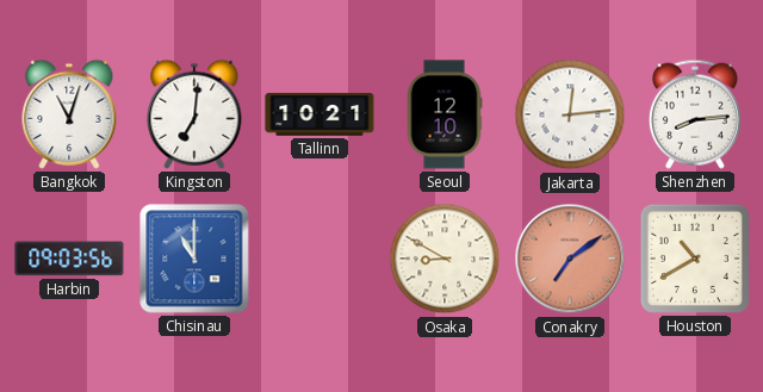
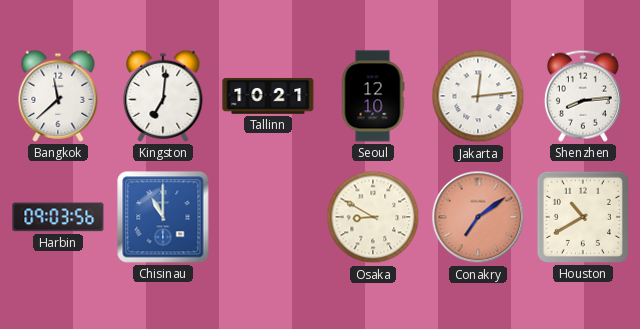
Bangkok: 11:03 -> 11:38
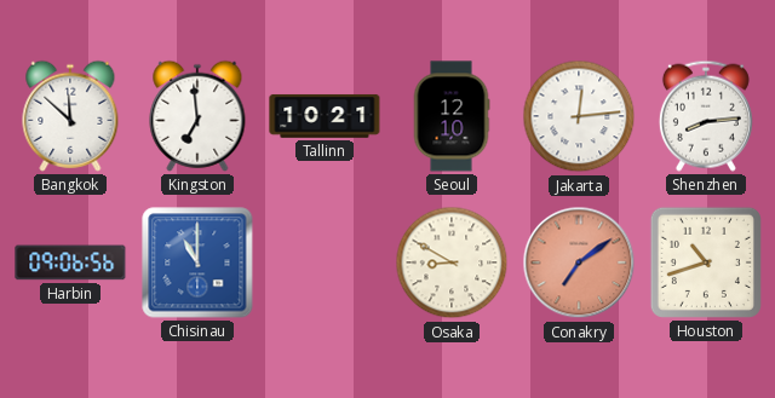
Bangkok: 11:38 -> 11:52
Kingston: 7:01 -> 6:59
Harbin: 09:03 -> 09:06
Houston: 10:40 -> 10:42
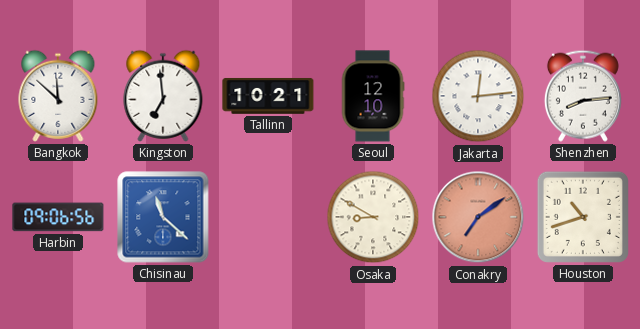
Chisinau: 11:00 -> 11:22
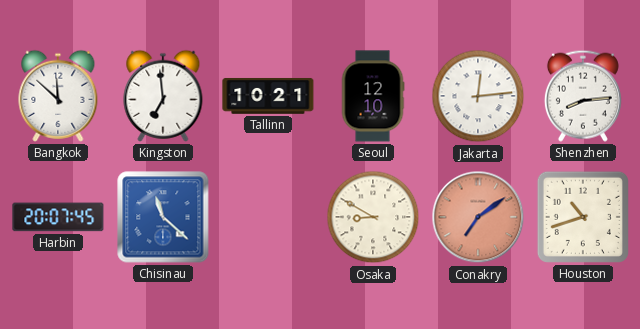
Harbin: 09:06 -> 20:07
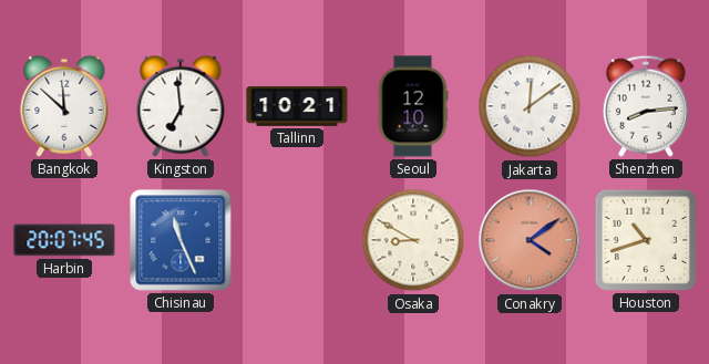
Jakarta: 12:14 -> 12:09
Chisinau: 11:22 -> 11:26
Conakry: 7:09 -> 4:09
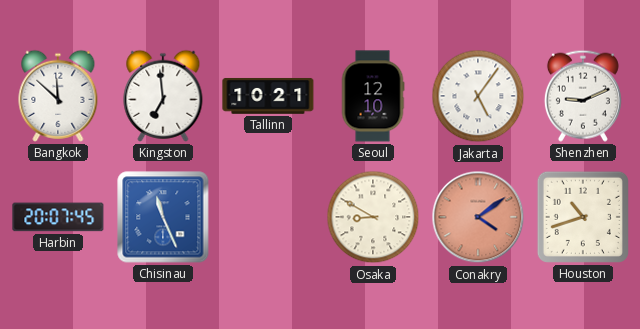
Jakarta: 12:09 -> 5:06
Shenzhen: 8:14 -> 9:11
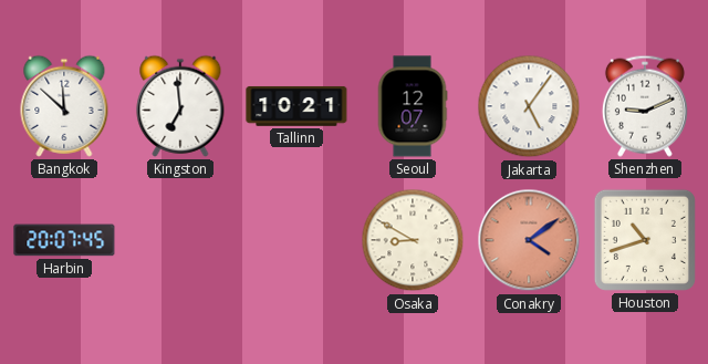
Seoul: 12:10 -> 12:07
Chisinau: 11:26 -> none
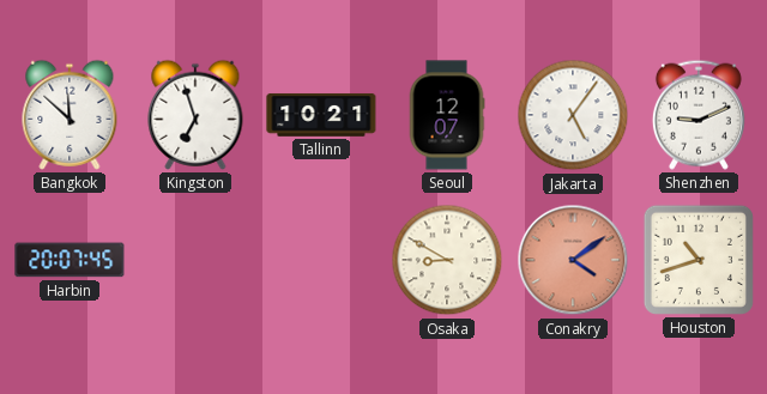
Kingston: 6:59 -> 6:57
